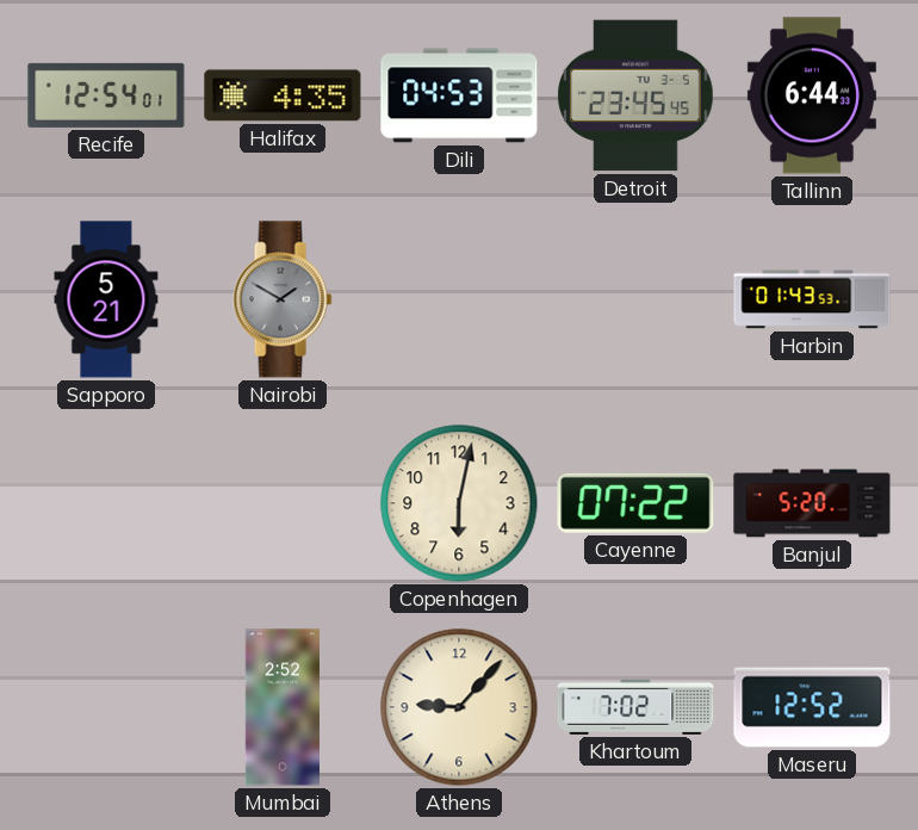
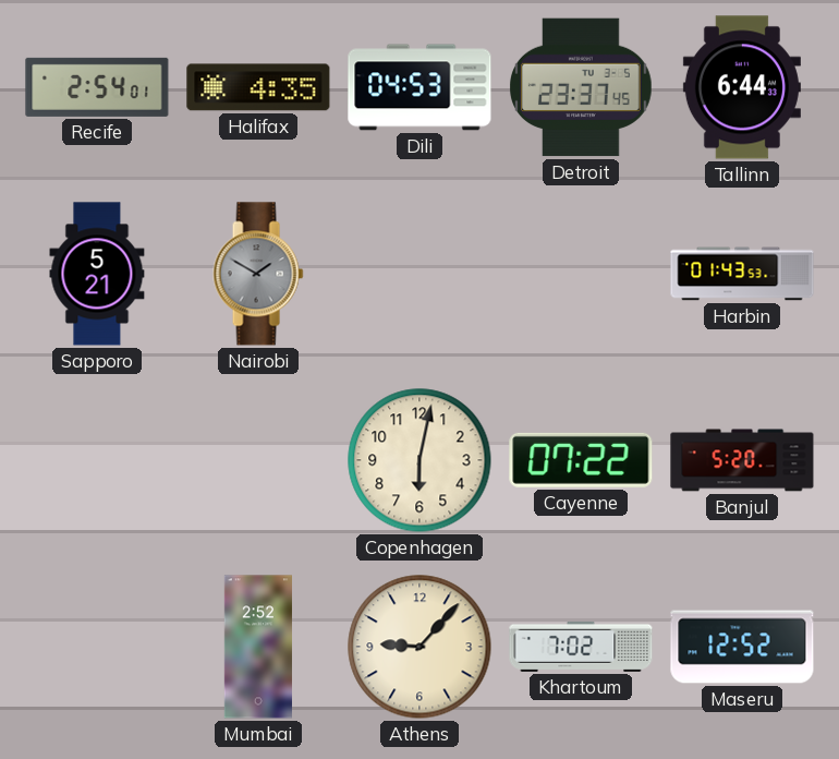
Recife: 12:54 -> 2:54
Detroit: 23:45 -> 23:37
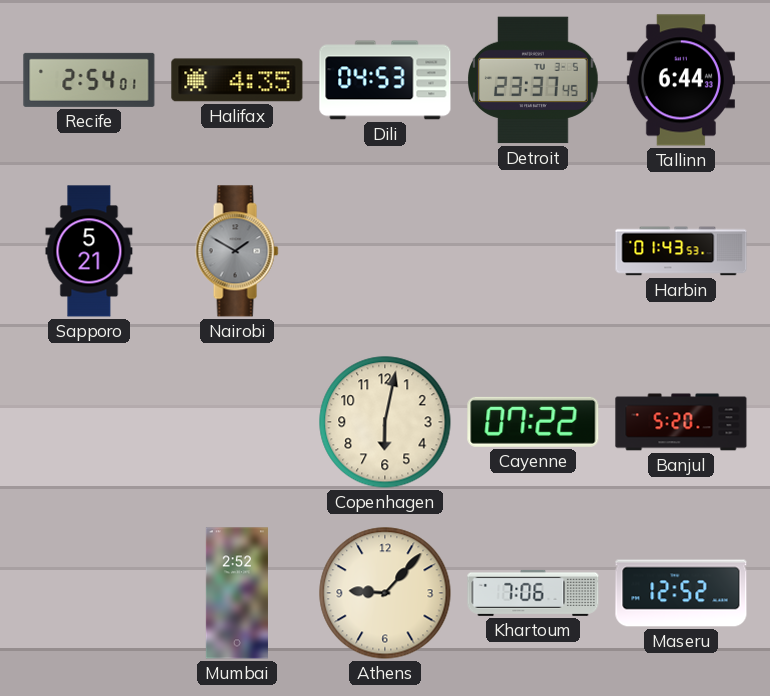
Khartoum: 7:02 -> 7:06
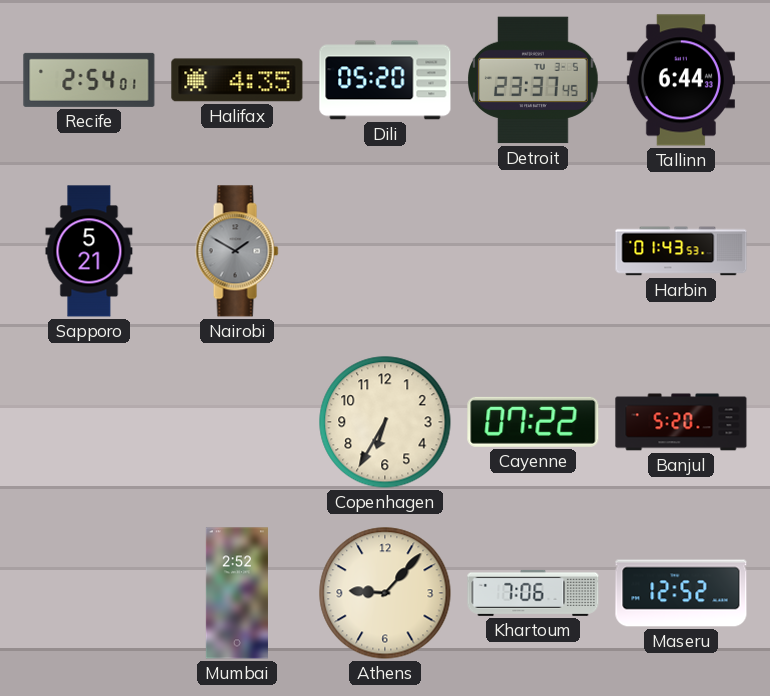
Dili: 04:53 -> 05:20
Copenhagen: 6:02 -> 6:35
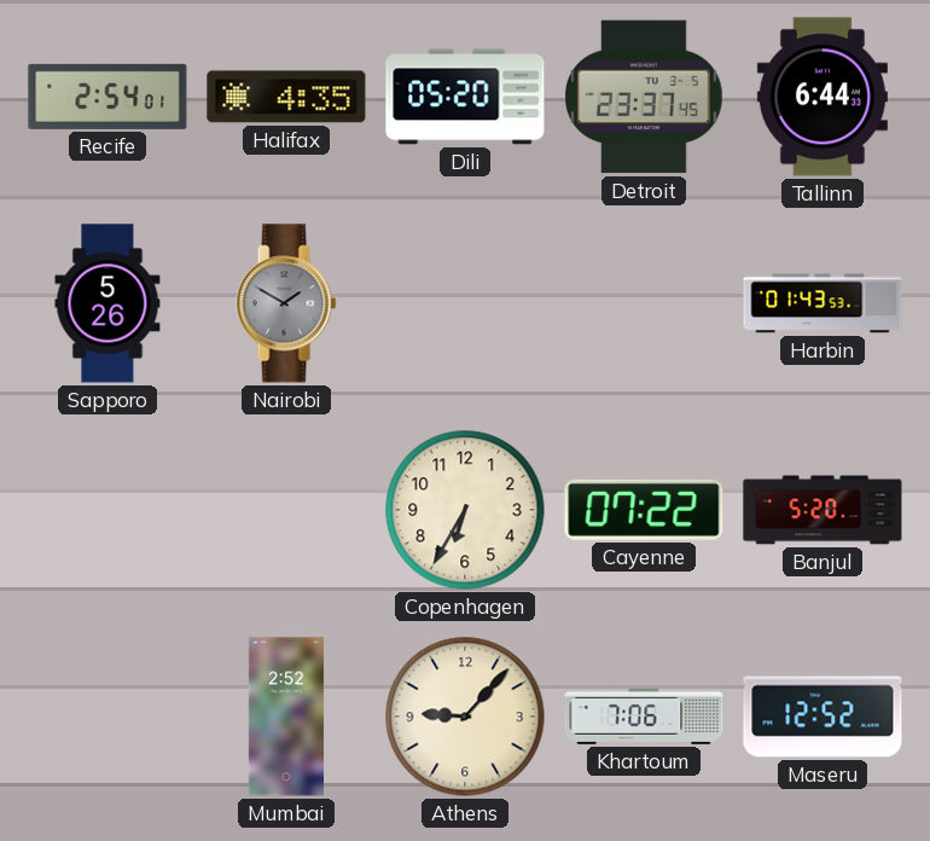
Sapporo: 5:21 -> 5:26
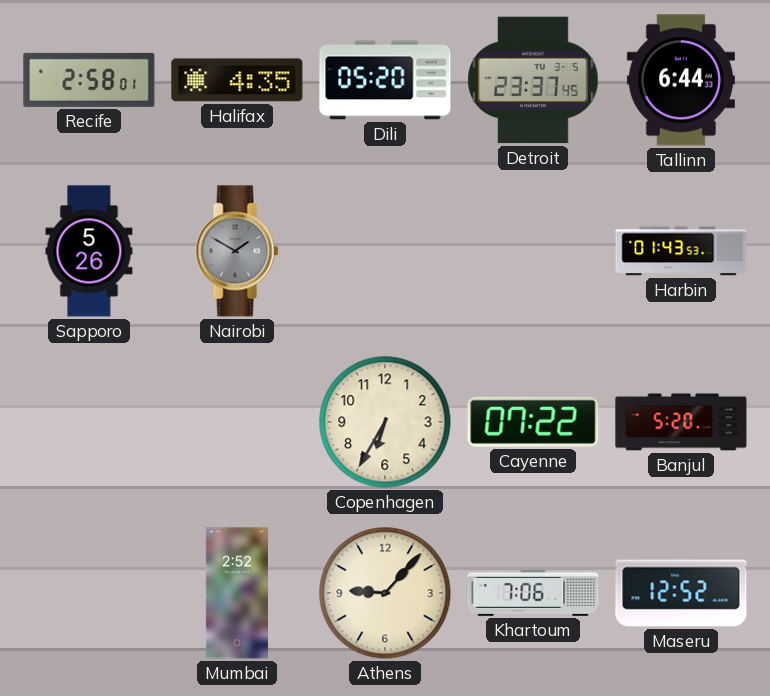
Recife: 2:54 -> 2:58
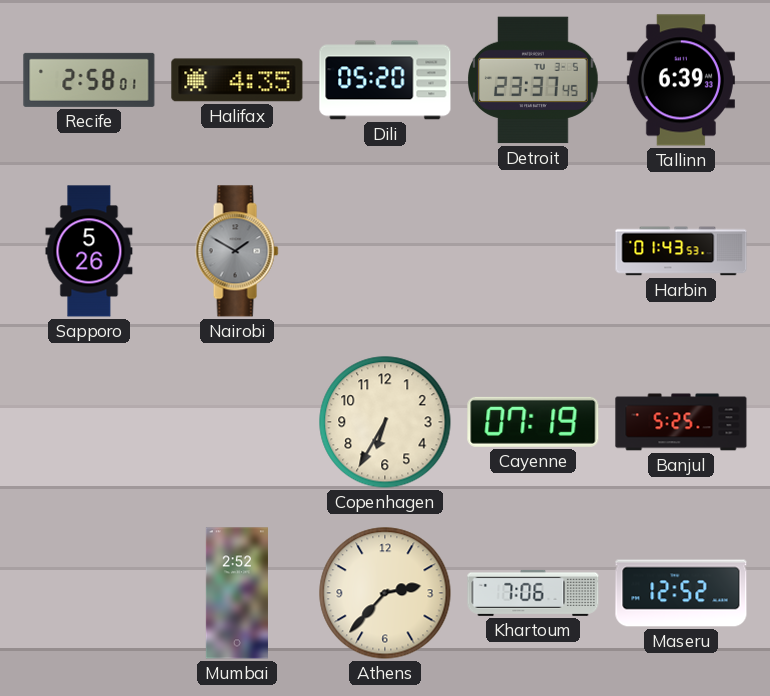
Tallinn: 6:44 -> 6:39
Cayenne: 07:22 -> 07:19
Banjul: 5:20 -> 5:25
Athens: 9:07 -> 2:37
